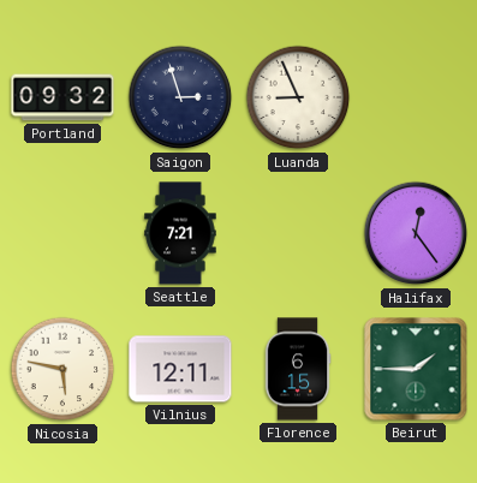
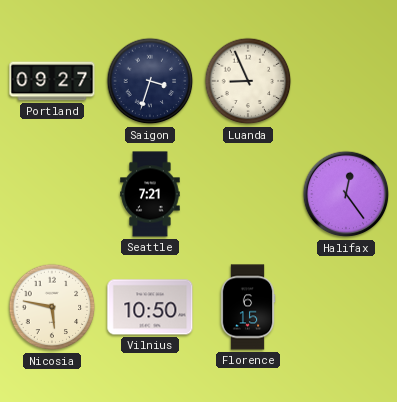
Portland: 09:32 -> 09:27
Saigon: 2:57 -> 3:33
Vilnius: 12:11 -> 10:50
Beirut: 1:45 -> none
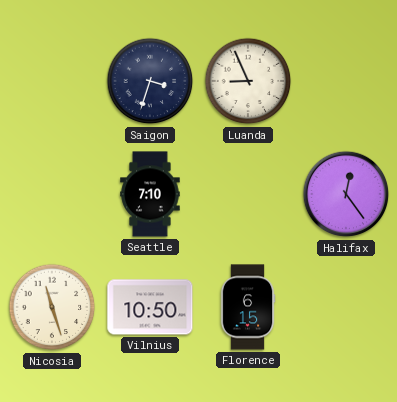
Portland: 09:27 -> none
Seattle: 7:21 -> 7:10
Nicosia: 5:47 -> 11:27
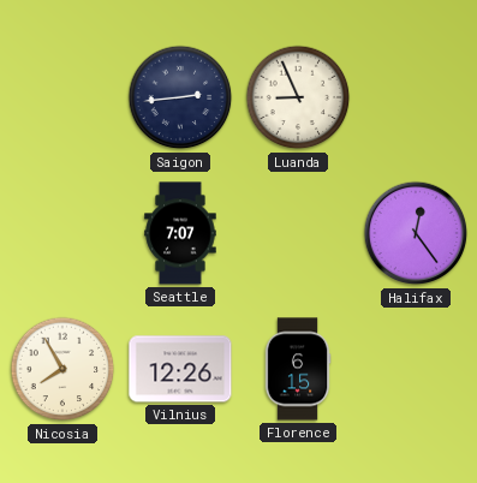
Saigon: 3:33 -> 2:44
Seattle: 7:10 -> 7:07
Nicosia: 11:27 -> 7:55
Vilnius: 10:50 -> 12:26
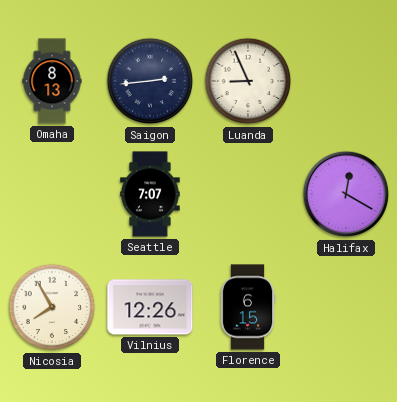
Omaha: none -> 8:13
Halifax: 12:24 -> 12:20
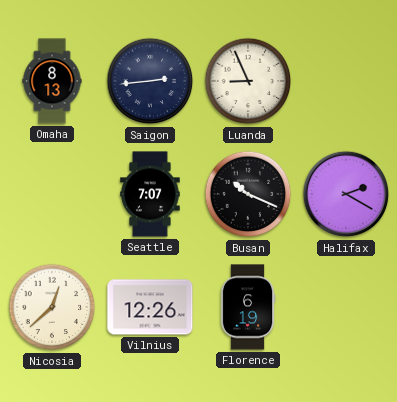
Busan: none -> 10:19
Halifax: 12:20 -> 2:20
Nicosia: 7:55 -> 12:38
Florence: 6:15 -> 6:19
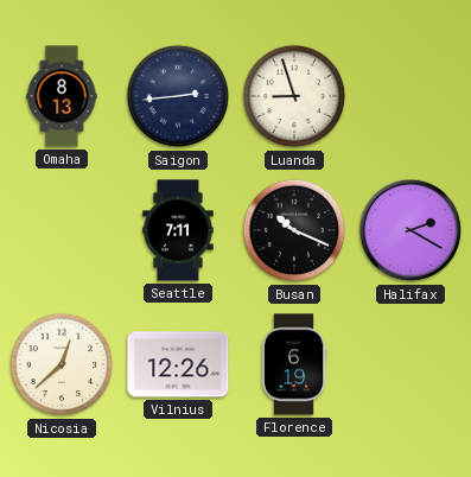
Luanda: 8:56 -> 8:57
Seattle: 7:07 -> 7:11
